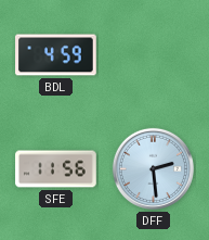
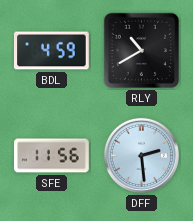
RLY: none -> 10:40
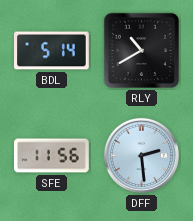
BDL: 4:59 -> 5:14
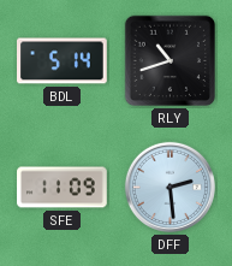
RLY: 10:40 -> 10:42
SFE: 11:56 -> 11:09
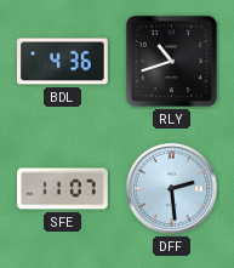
BDL: 5:14 -> 4:36
SFE: 11:09 -> 11:07
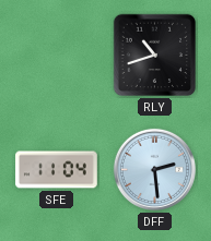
BDL: 4:36 -> none
SFE: 11:07 -> 11:04
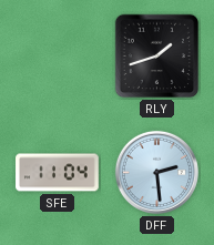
RLY: 10:42 -> 1:42
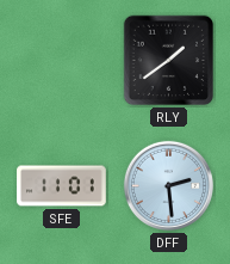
RLY: 1:42 -> 1:39
SFE: 11:04 -> 11:01
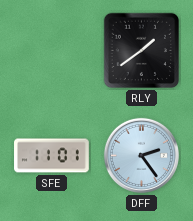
DFF: 2:29 -> 2:24
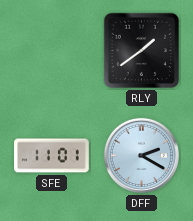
DFF: 2:24 -> 2:20
